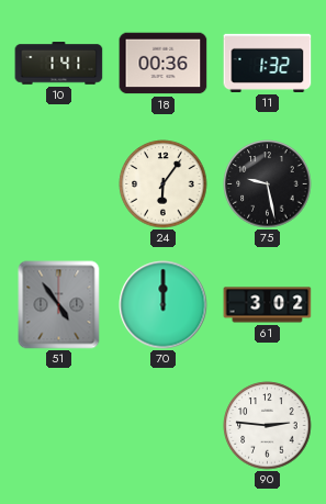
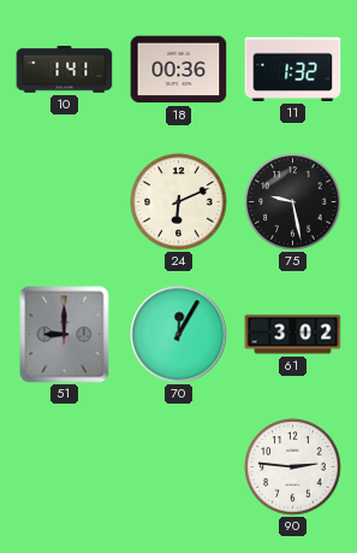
24: 6:06 -> 6:11
51: 4:54 -> 9:00
70: 12:00 -> 12:05
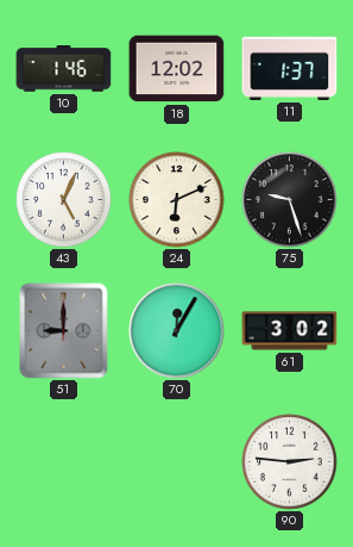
10: 1:41 -> 1:46
18: 00:36 -> 12:02
11: 1:32 -> 1:37
43: none -> 5:04
75: 9:28 -> 9:27
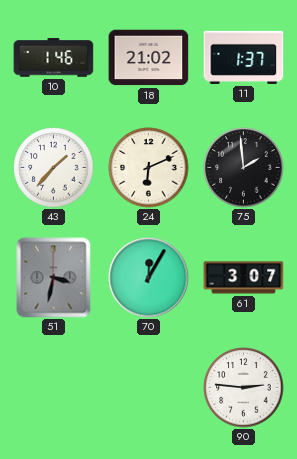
18: 12:02 -> 21:02
43: 5:04 -> 1:37
75: 9:27 -> 1:59
51: 9:00 -> 3:32
61: 3:02 -> 3:07
